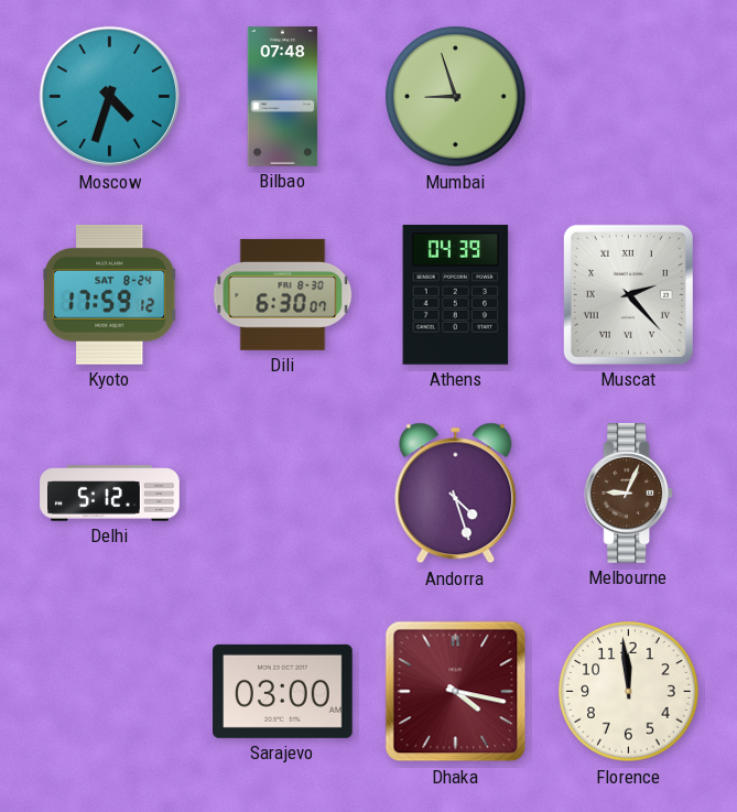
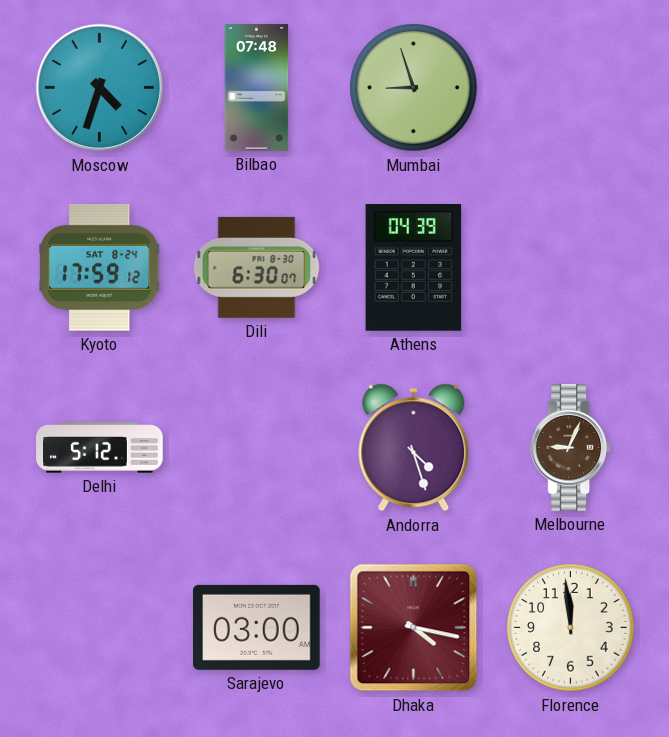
Muscat: 2:23 -> none
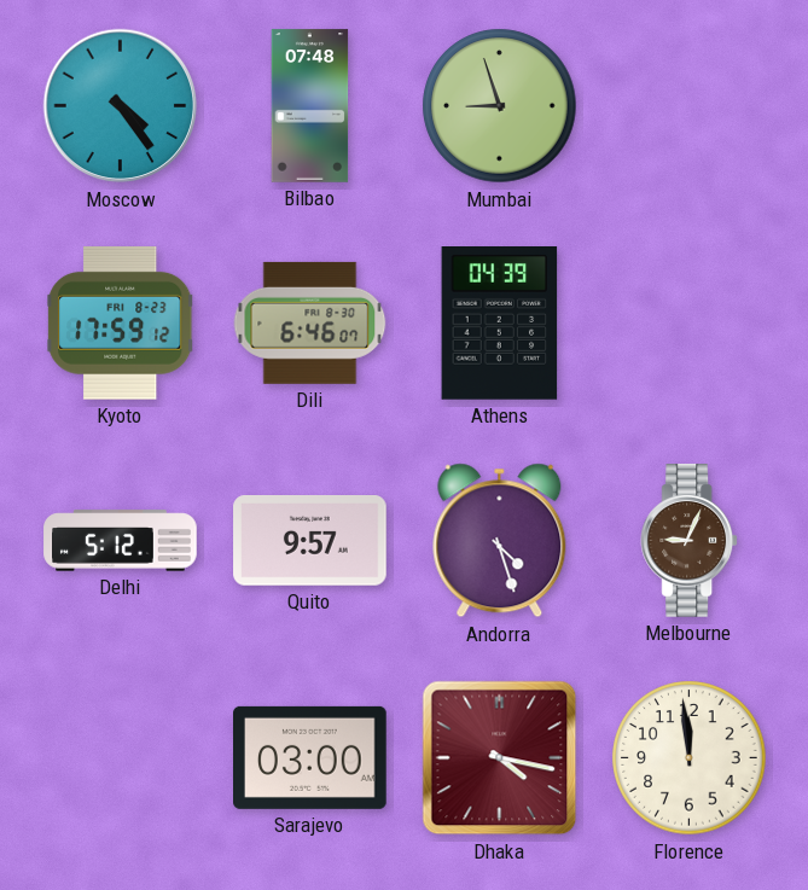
Moscow: 4:33 -> 4:24
Kyoto date: SAT 8-24 -> FRI 8-23
Dili: 6:30 -> 6:46
Quito: none -> 9:57
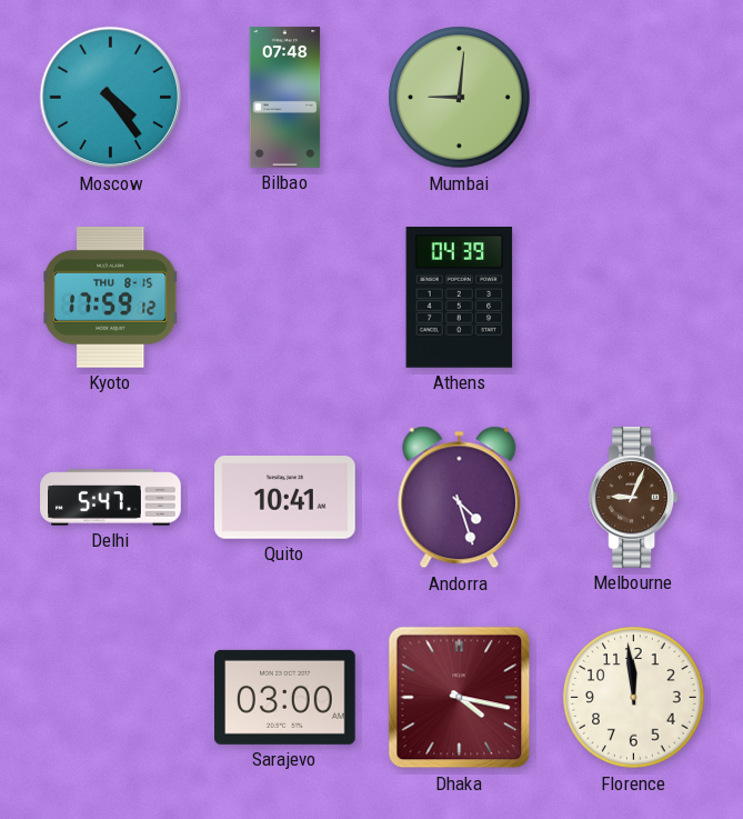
Mumbai: 8:57 -> 9:01
Kyoto date: FRI 8-23 -> THU 8-15
Dili: 6:46 -> none
Delhi: 5:12 -> 5:47
Quito: 9:57 -> 10:41
